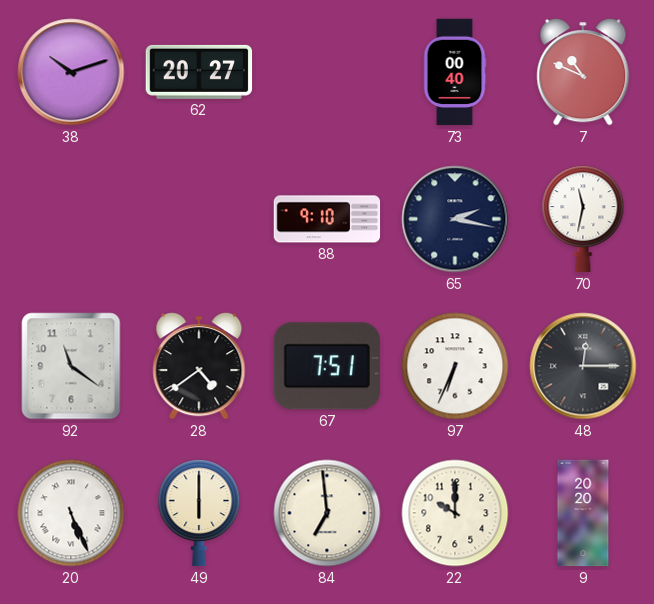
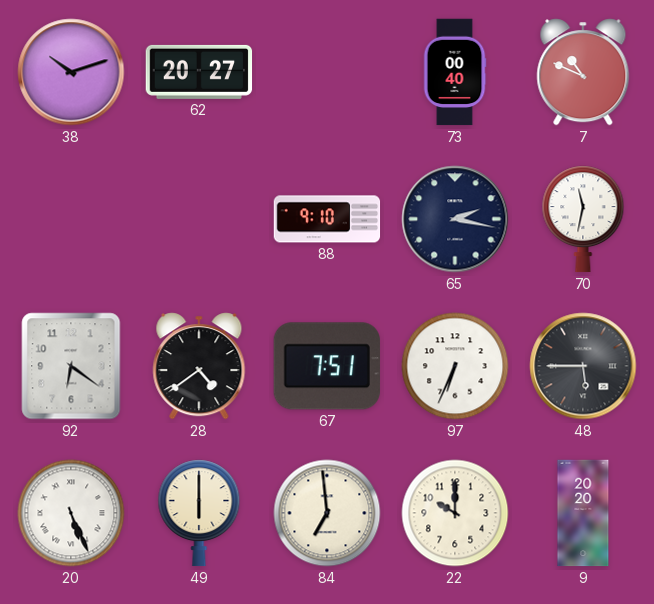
92: 11:21 -> 6:21
48: 12:15 -> 5:45
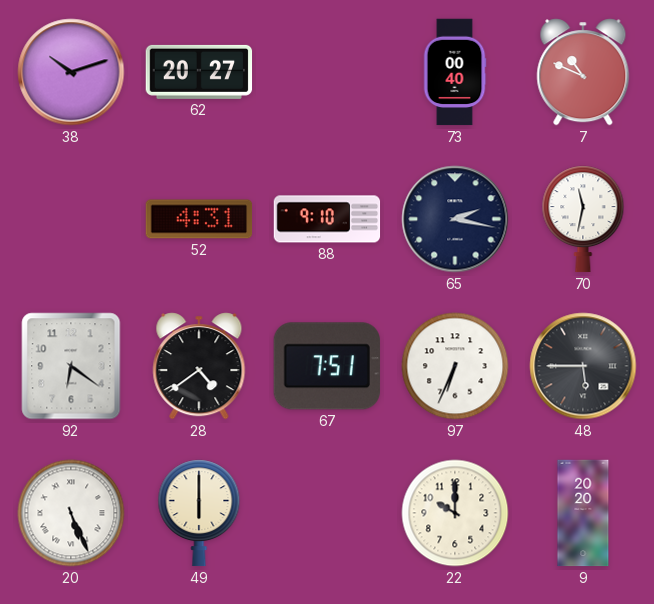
52: none -> 4:31
84: 6:59 -> none
